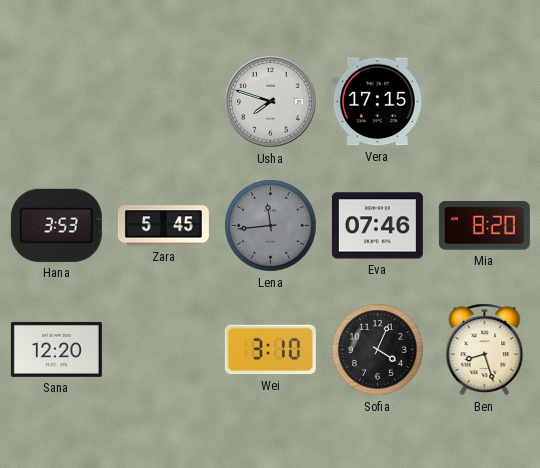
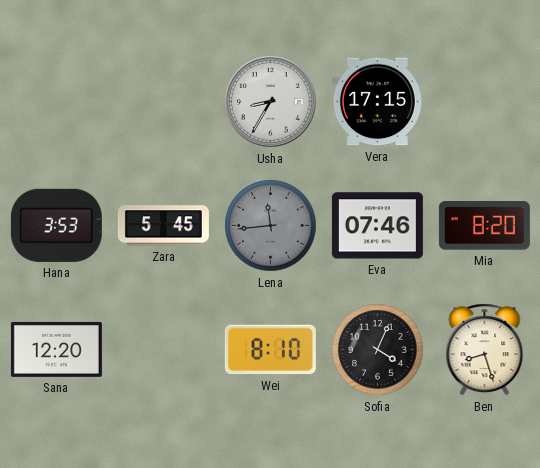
Usha: 7:48 -> 8:35
Wei: 3:10 -> 8:10
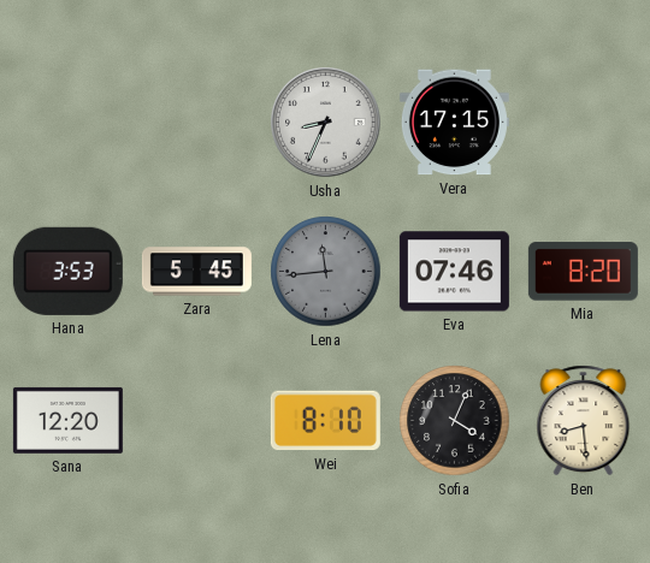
Usha: 8:35 -> 8:34
Ben: 8:27 -> 8:29
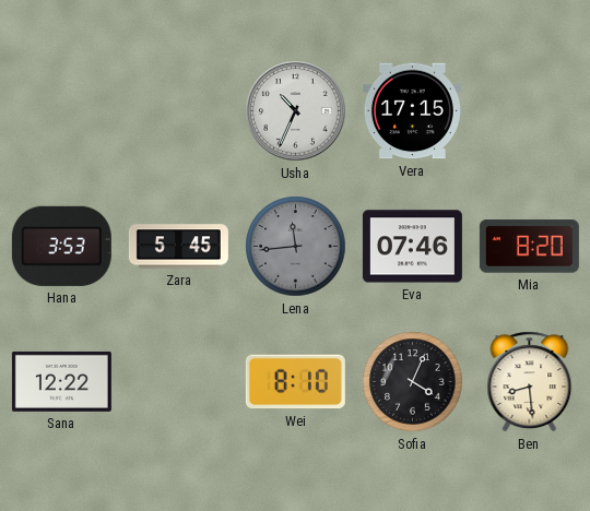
Usha: 8:34 -> 10:34
Sana: 12:20 -> 12:22
